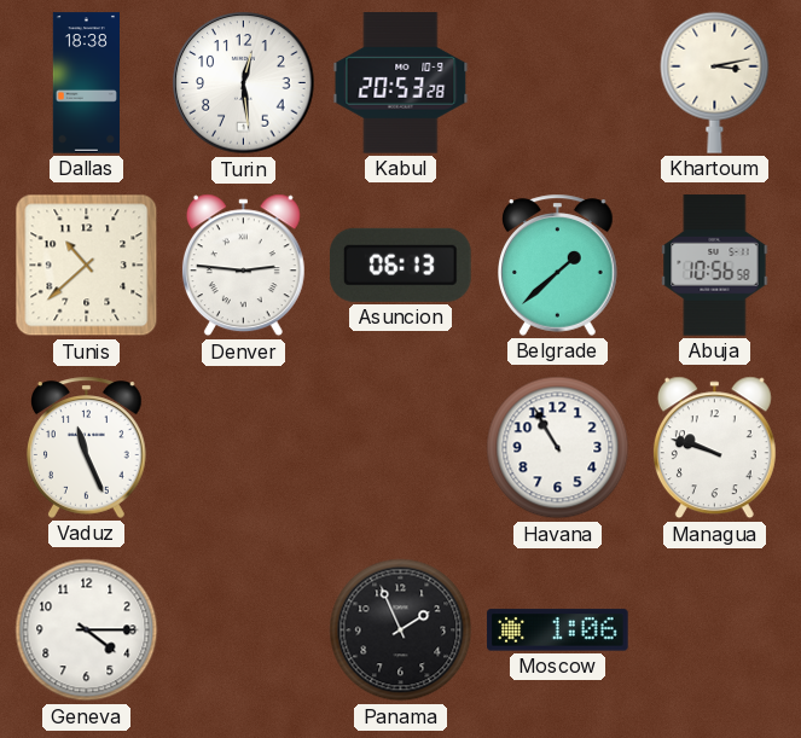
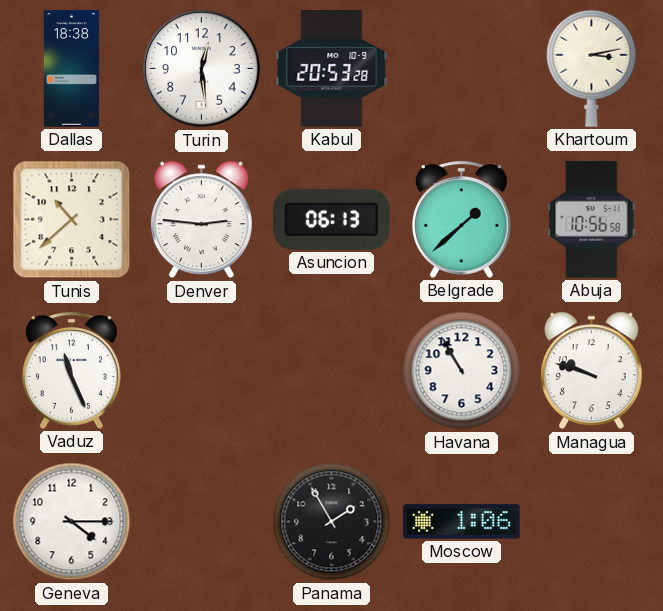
Panama: 1:56 -> 1:55
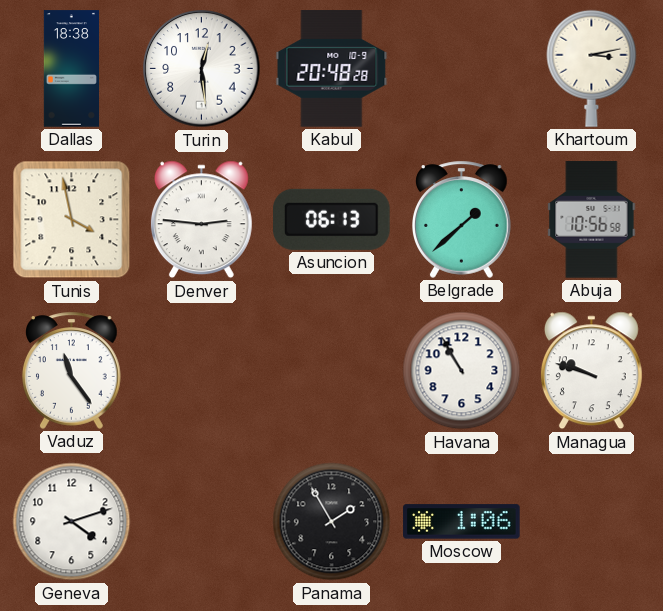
Kabul: 20:53 -> 20:48
Tunis: 10:38 -> 3:58
Vaduz: 11:26 -> 11:24
Geneva: 4:15 -> 4:12
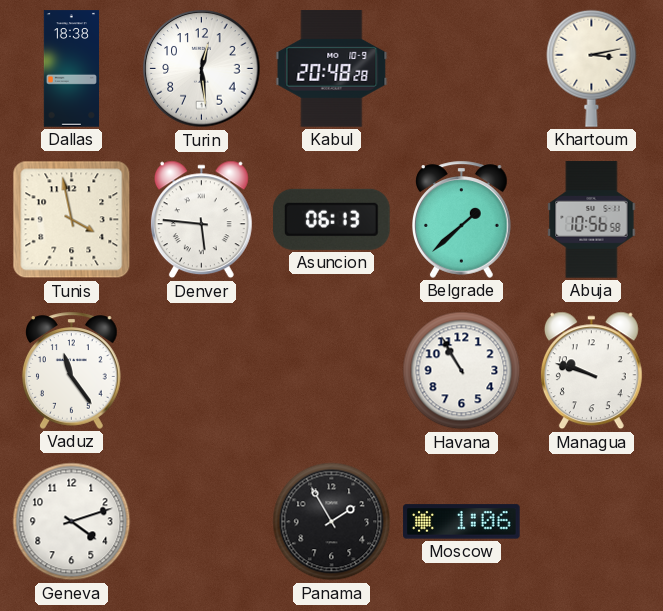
Denver: 2:46 -> 5:46
